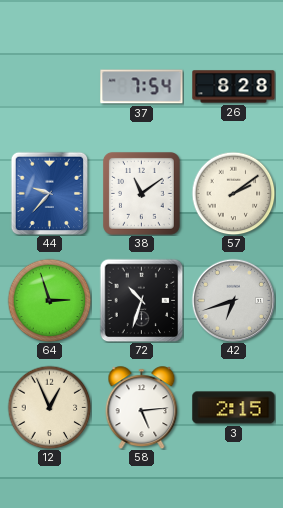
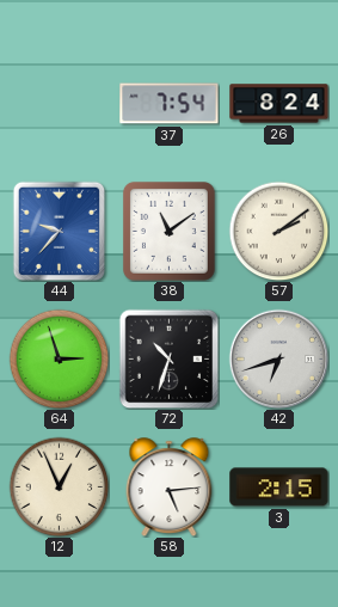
26: 8:28 -> 8:24
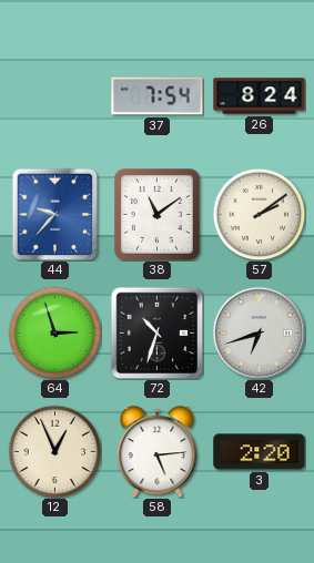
3: 2:15 -> 2:20
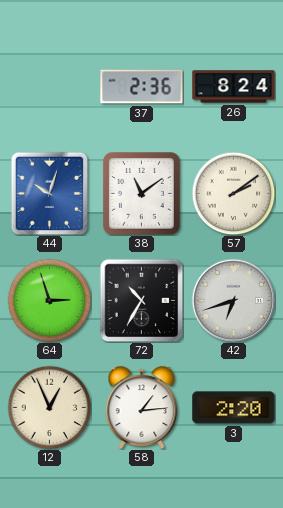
37: 7:54 -> 2:36
44: 9:37 -> 10:03
72: 10:33 -> 10:35
58: 5:14 -> 1:14
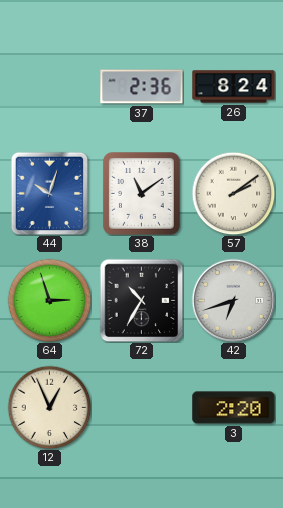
58: 1:14 -> none
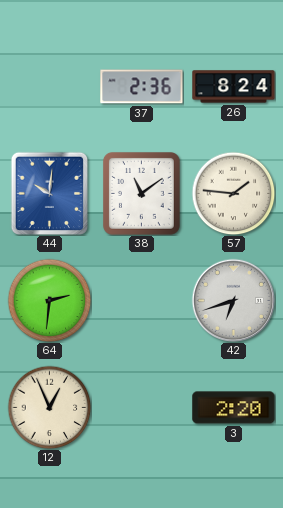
44: 10:03 -> 10:01
57: 2:09 -> 1:46
64: 2:57 -> 2:31
72: 10:35 -> none
